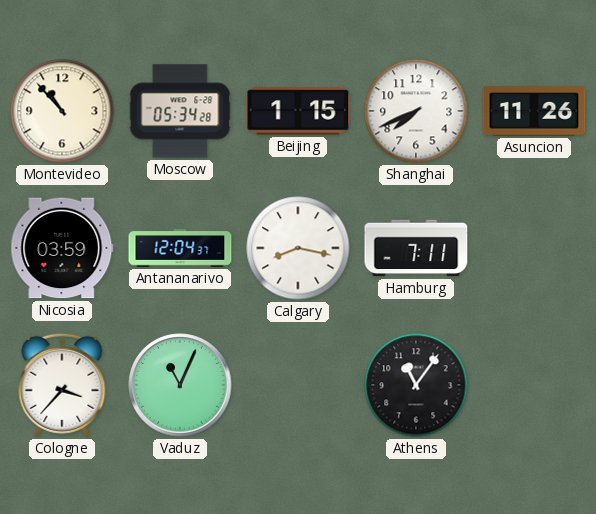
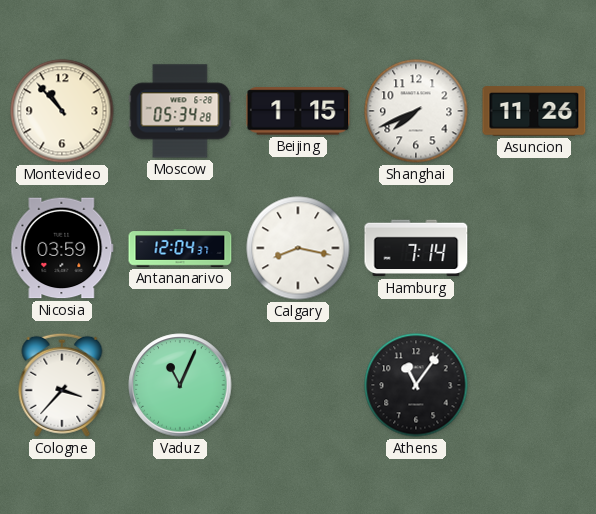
Hamburg: 7:11 -> 7:14
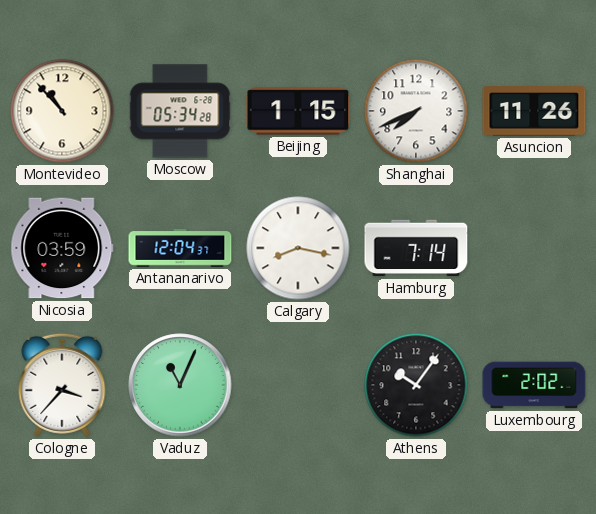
Athens: 11:06 -> 10:06
Luxembourg: none -> 2:02
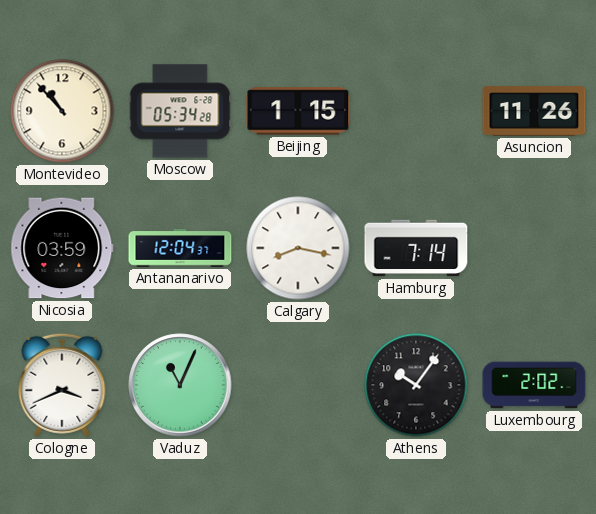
Shanghai: 7:41 -> none
Cologne: 3:37 -> 3:41
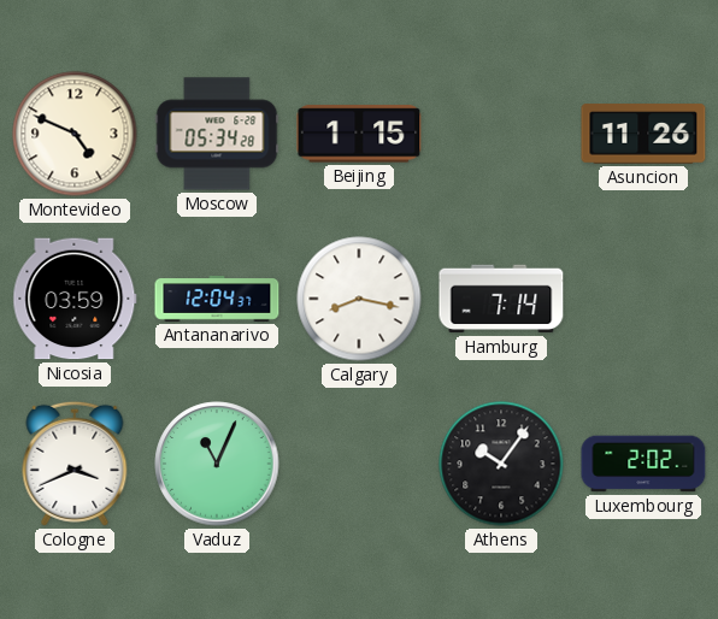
Montevideo: 10:53 -> 4:49
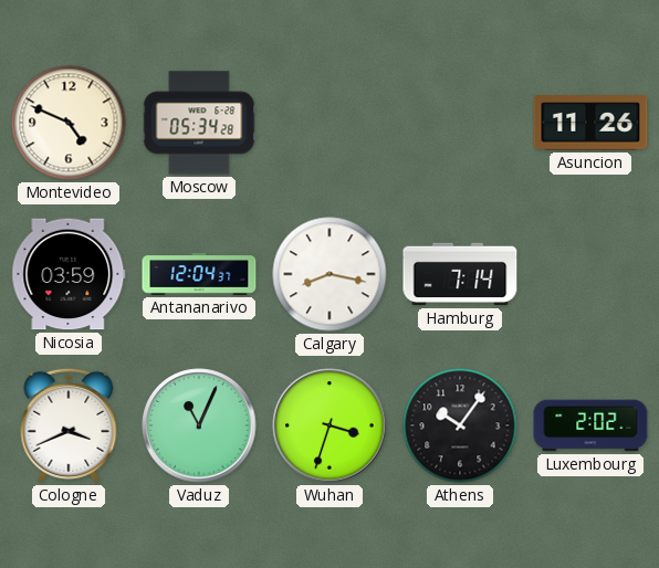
Beijing: 1:15 -> none
Wuhan: none -> 3:33
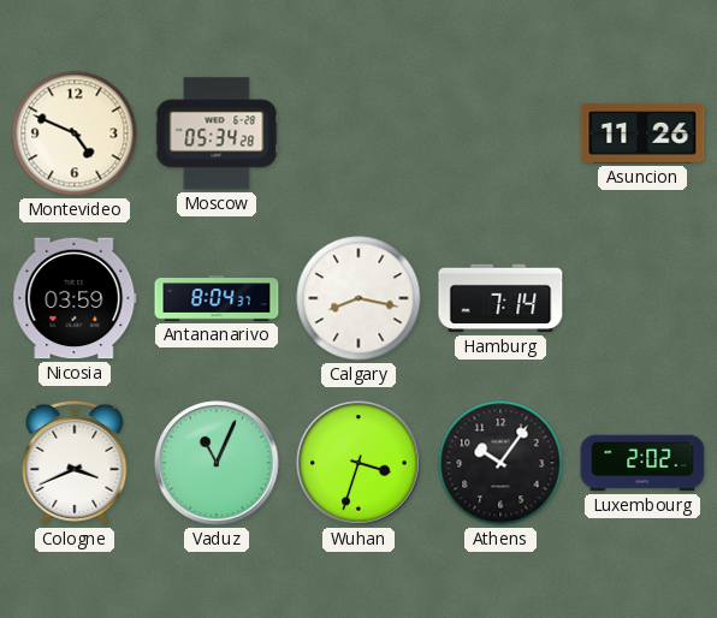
Antananarivo: 12:04 -> 8:04
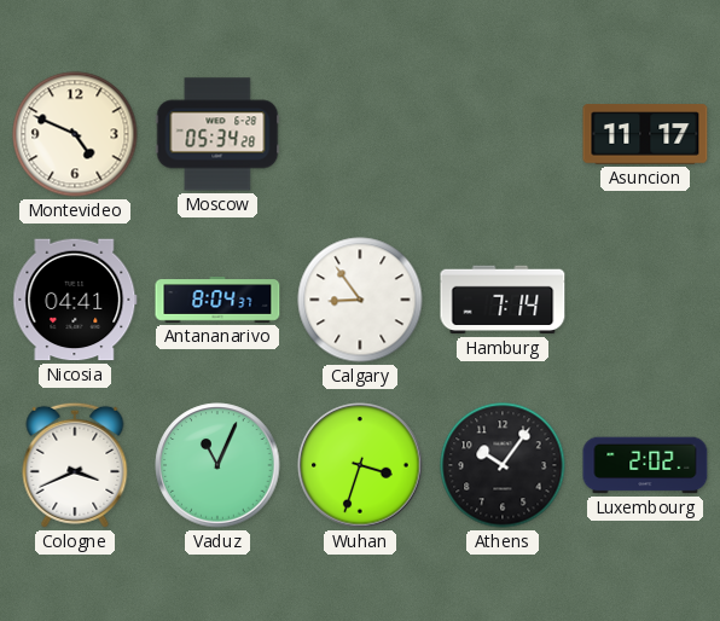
Asuncion: 11:26 -> 11:17
Nicosia: 03:59 -> 04:41
Calgary: 8:17 -> 8:54
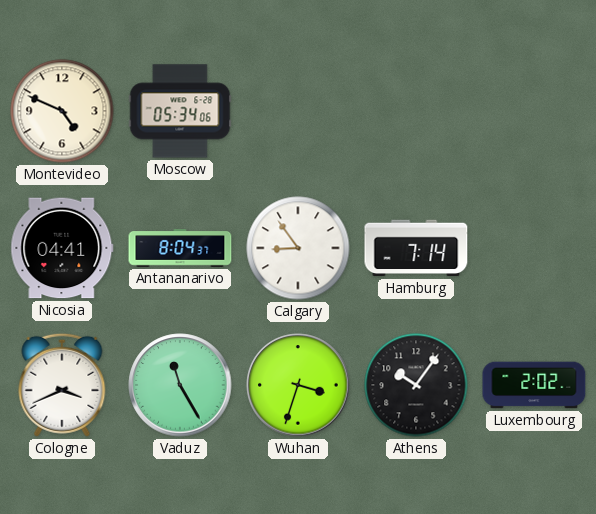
Moscow: 05:34:28 -> 05:34:06
Asuncion: 11:17 -> none
Vaduz: 11:04 -> 11:25
